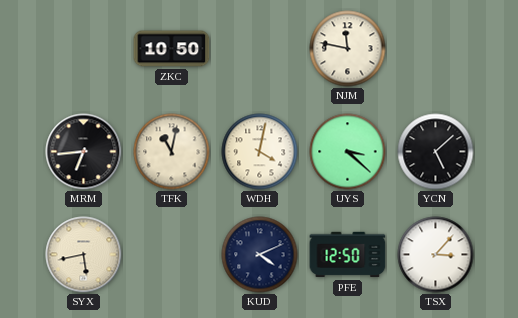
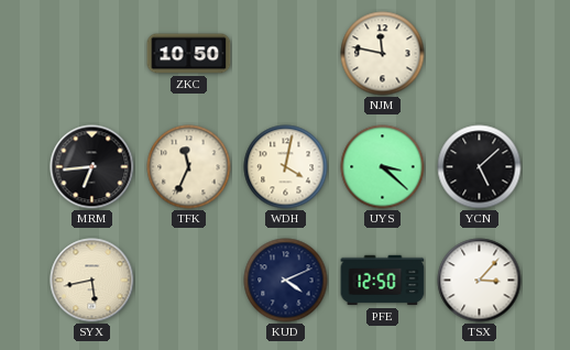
TFK: 11:02 -> 11:34
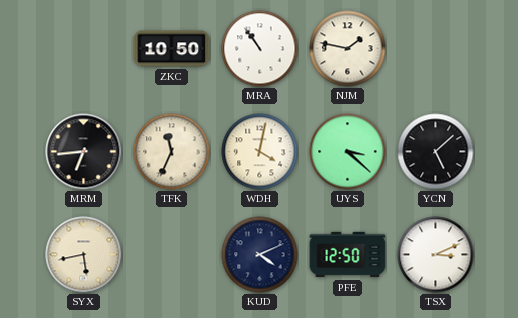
MRA: none -> 10:54
NJM: 11:47 -> 1:47
TSX: 3:07 -> 3:11
